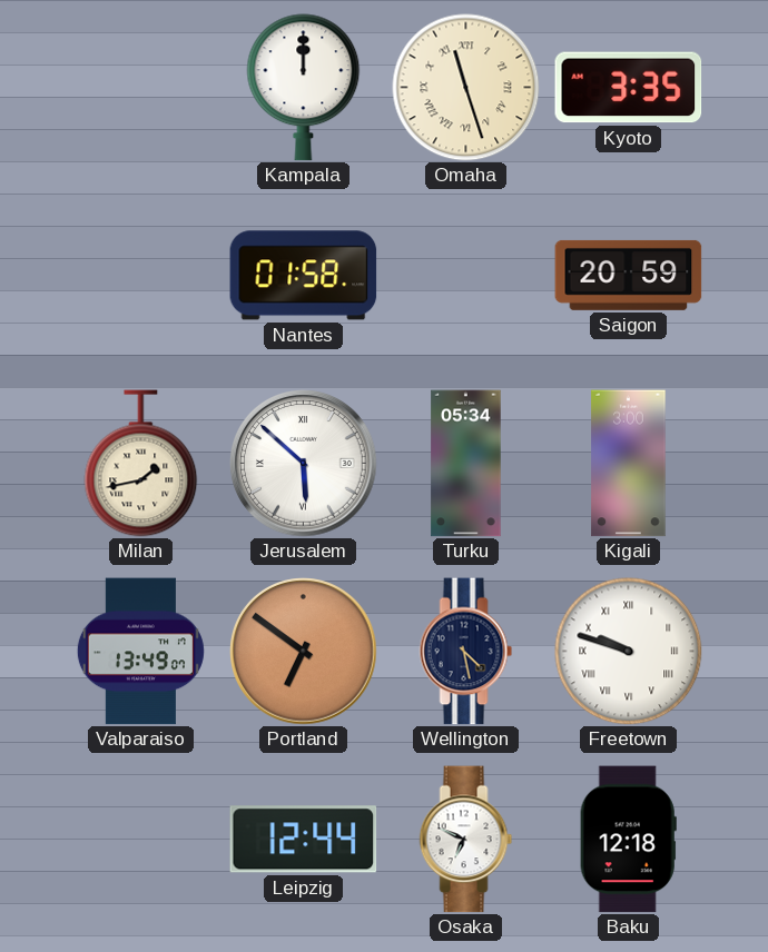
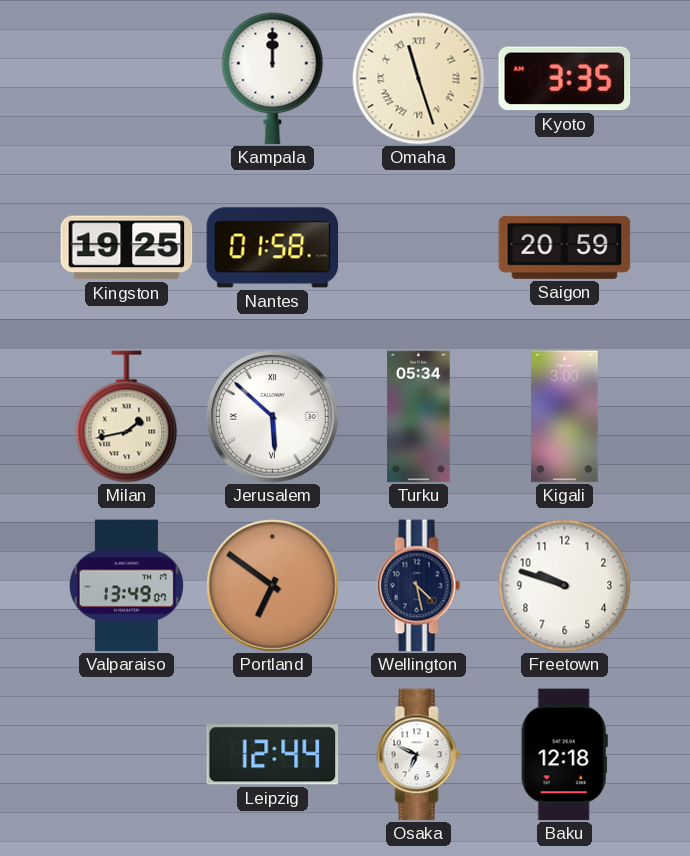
Kingston: none -> 19:25
Freetown numerals: Roman -> Arabic
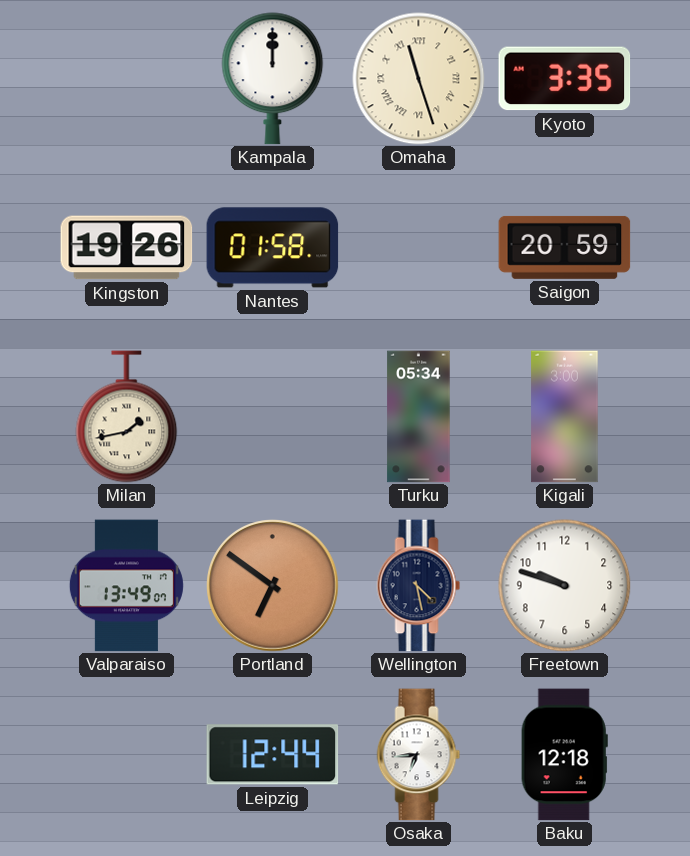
Kingston: 19:25 -> 19:26
Jerusalem: 5:52 -> none
Osaka: 6:49 -> 6:44
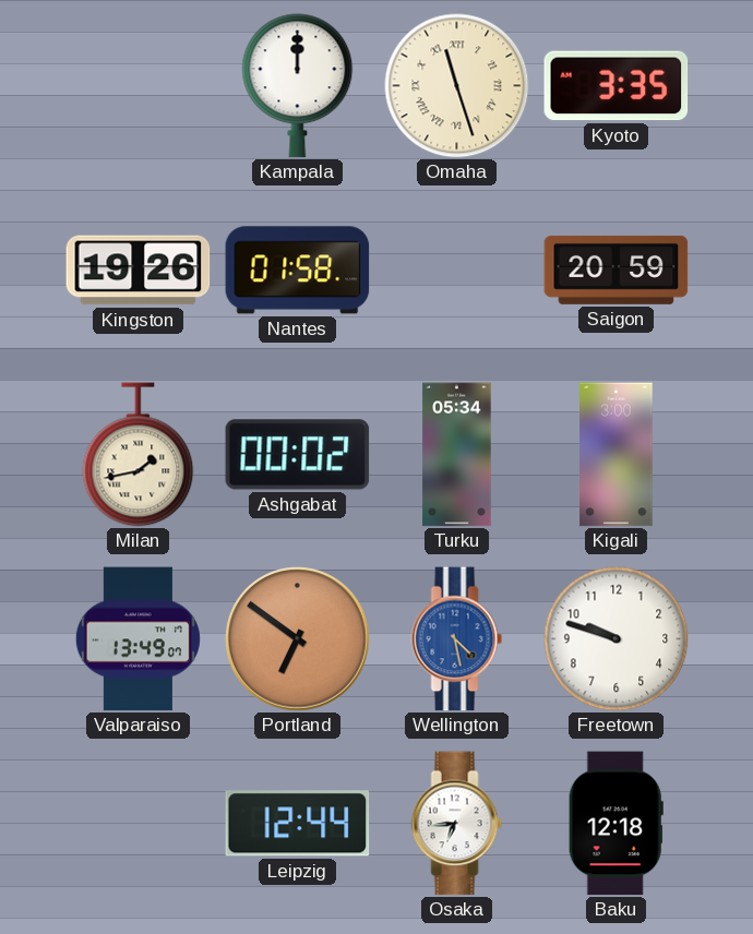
Ashgabat: none -> 00:02
Wellington dial: navy -> blue
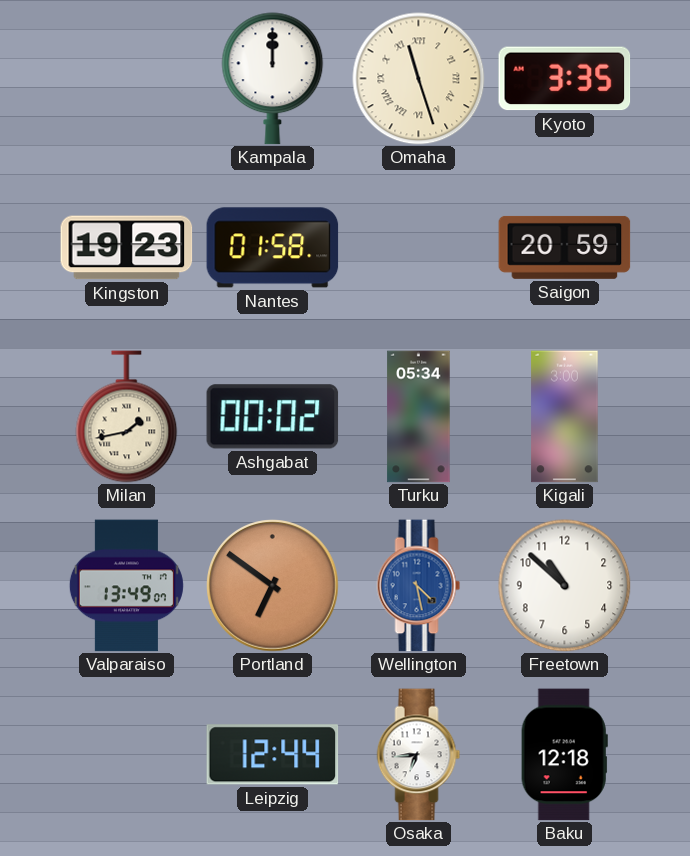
Kingston: 19:26 -> 19:23
Freetown: 9:48 -> 10:52
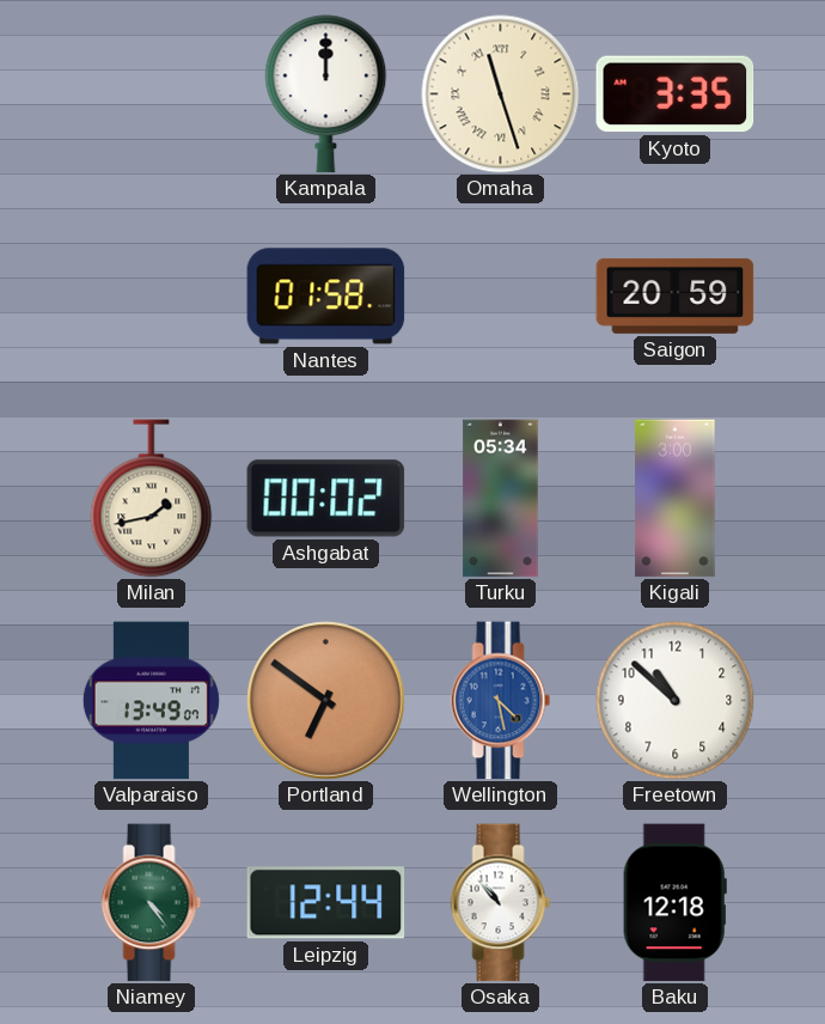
Kingston: 19:23 -> none
Niamey: none -> 4:24
Osaka: 6:44 -> 10:53
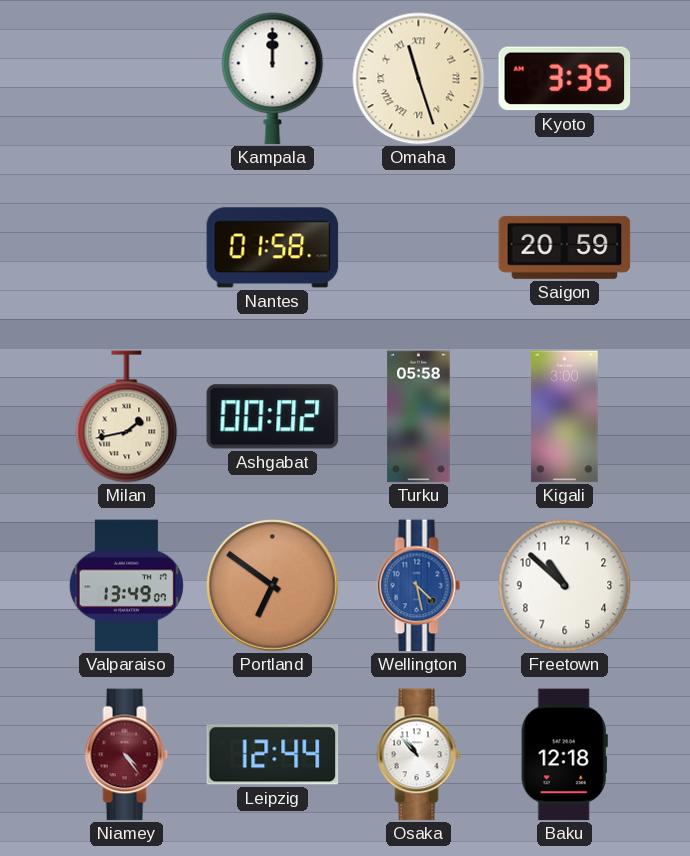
Turku: 05:34 -> 05:58
Niamey dial: green -> burgundy
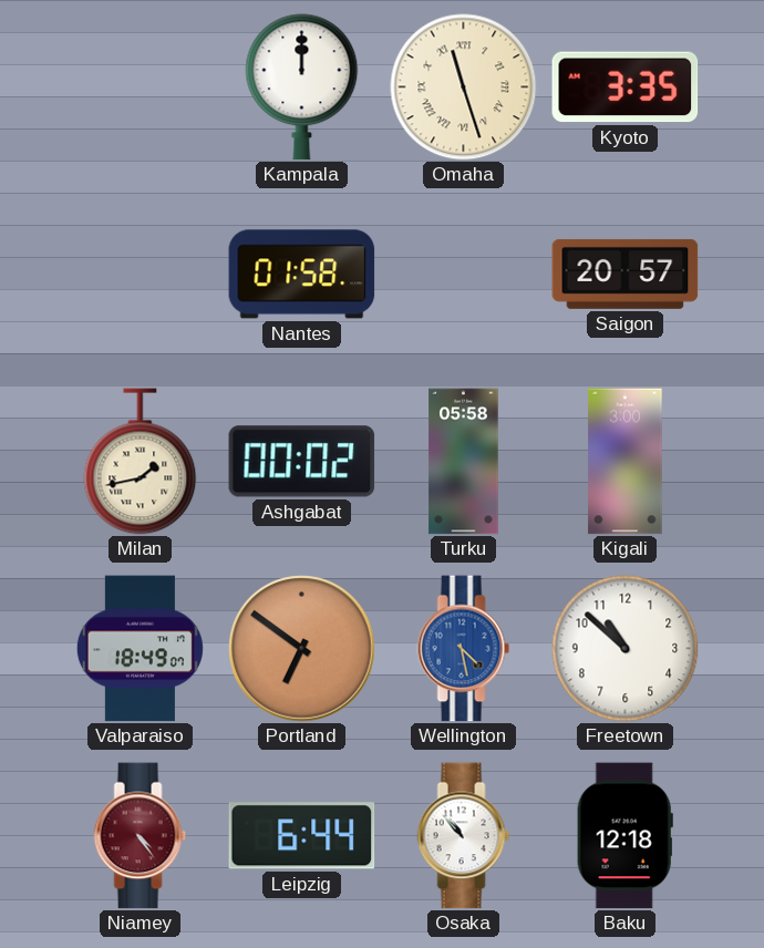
Saigon: 20:59 -> 20:57
Valparaiso: 13:49 -> 18:49
Leipzig: 12:44 -> 6:44
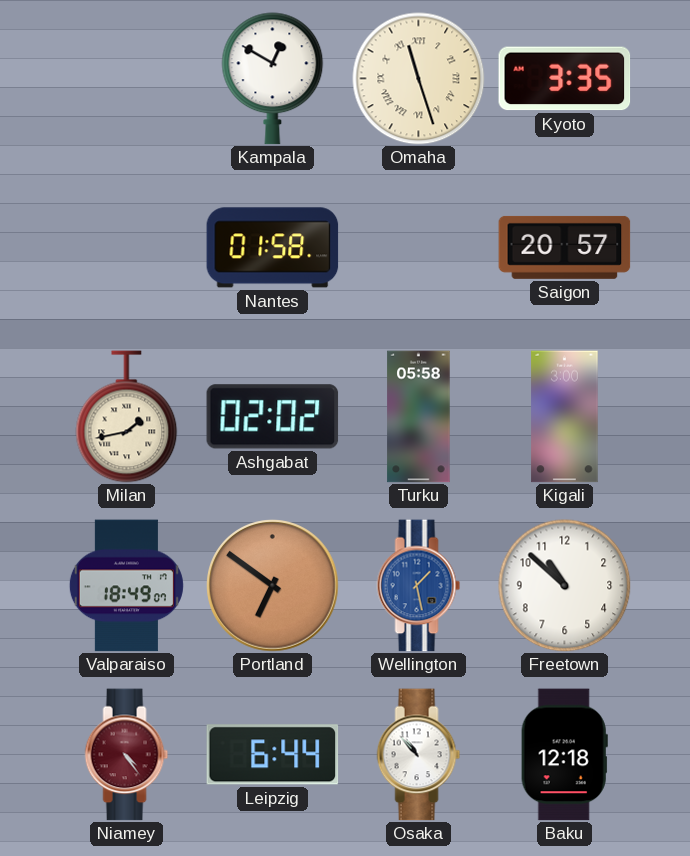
Kampala: 12:00 -> 12:50
Ashgabat: 00:02 -> 02:02
Wellington: 4:28 -> 1:28
